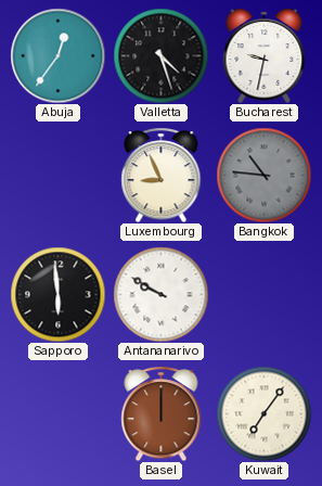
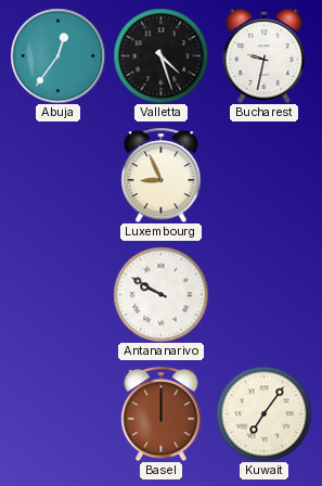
Bangkok: 10:46 -> none
Sapporo: 5:59 -> none
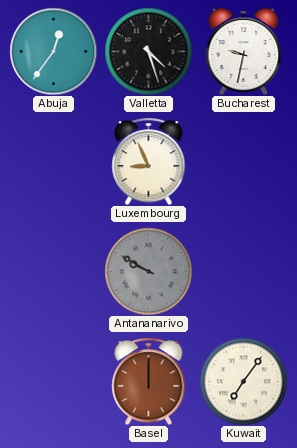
Antananarivo dial: white -> grey
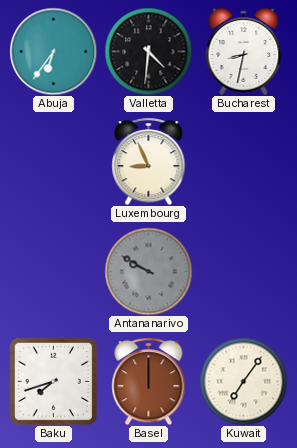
Abuja: 12:36 -> 6:36
Valletta: 4:27 -> 4:31
Bucharest: 9:32 -> 8:32
Baku: none -> 7:42
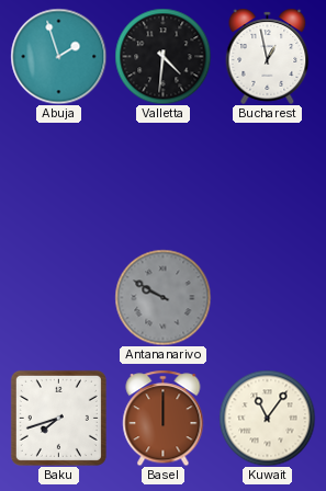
Abuja: 6:36 -> 1:57
Bucharest: 8:32 -> 12:58
Luxembourg: 8:56 -> none
Kuwait: 7:06 -> 11:06
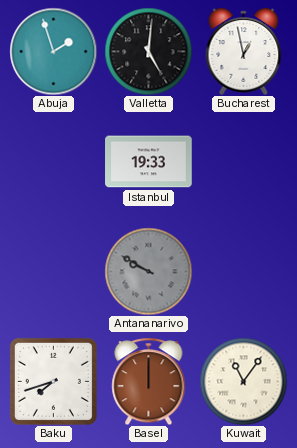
Valletta: 4:31 -> 5:01
Istanbul: none -> 19:33
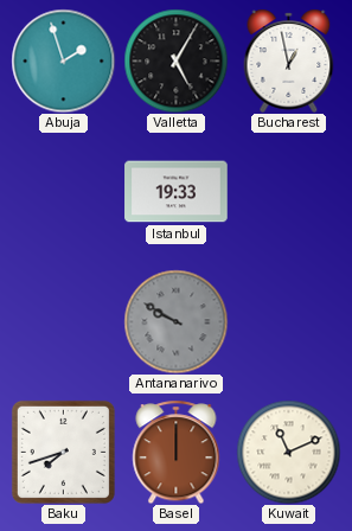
Valletta: 5:01 -> 5:05
Kuwait: 11:06 -> 11:11
